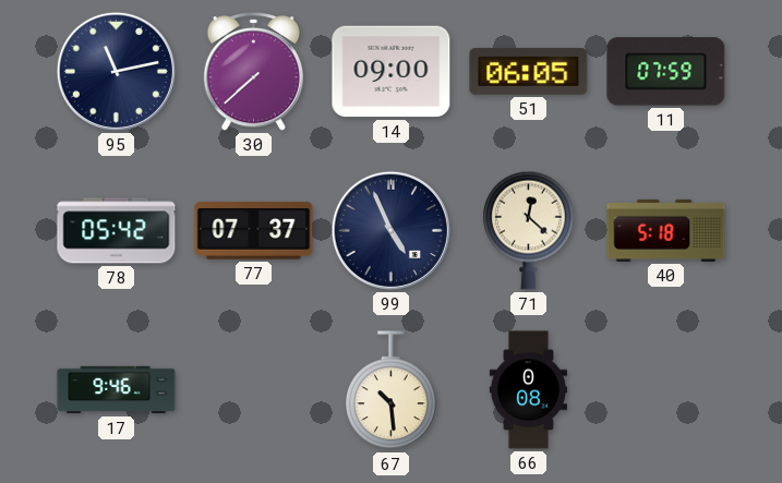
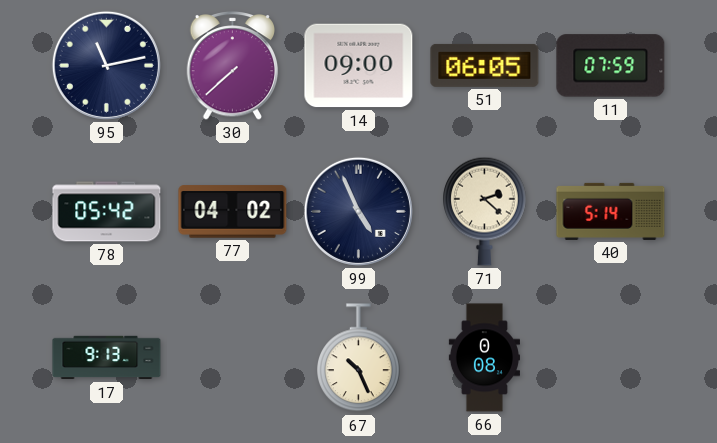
77: 07:37 -> 04:02
71: 12:22 -> 2:22
40: 5:18 -> 5:14
17: 9:46 -> 9:13
67: 10:29 -> 10:26
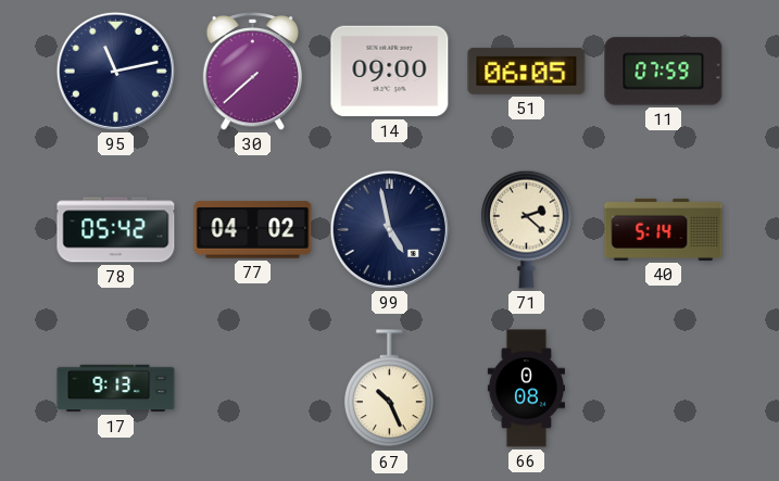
99: 4:56 -> 4:58
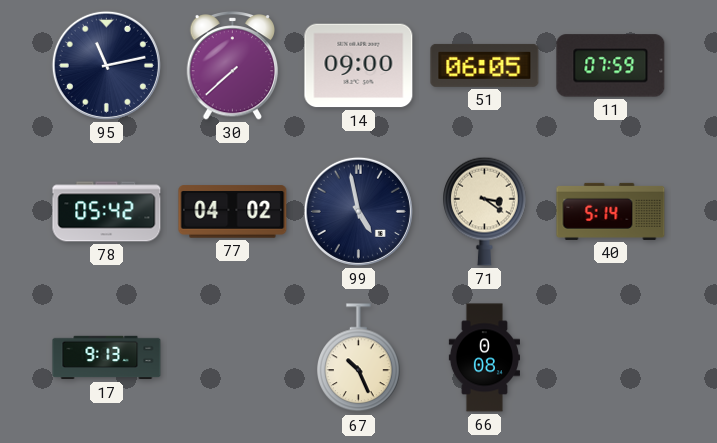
71: 2:22 -> 3:21
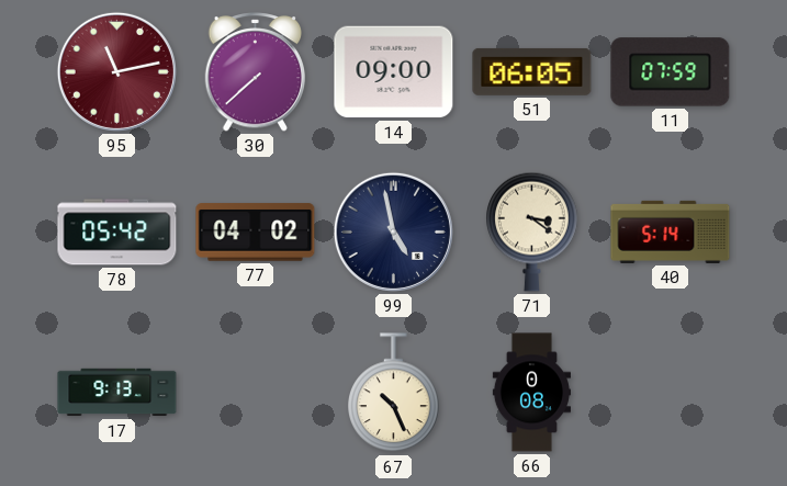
95 dial: navy -> burgundy
